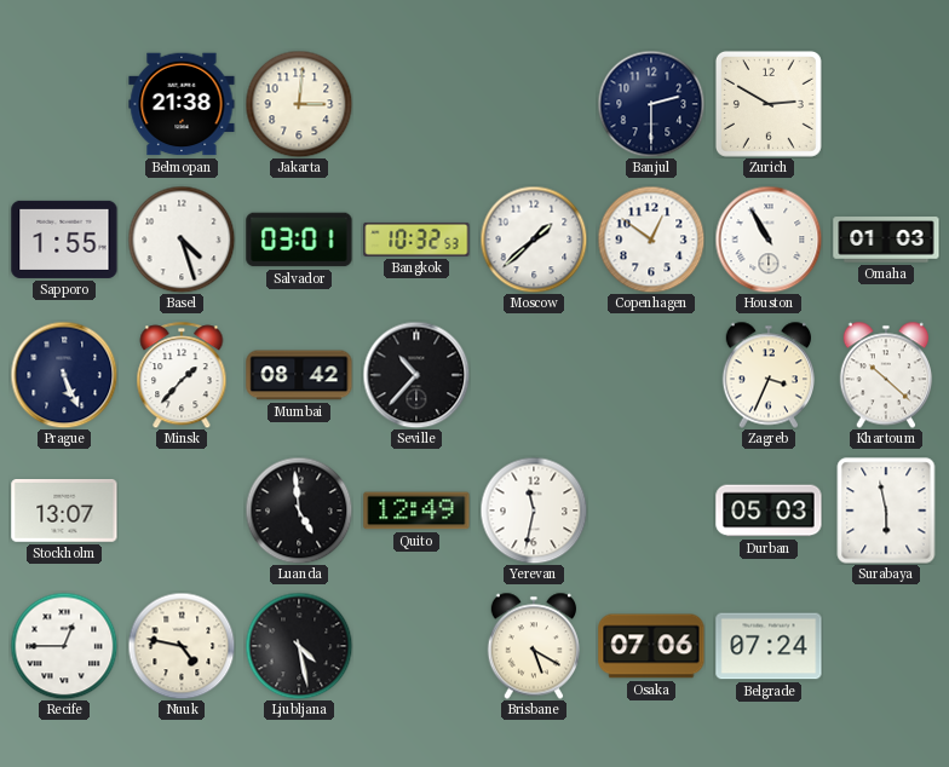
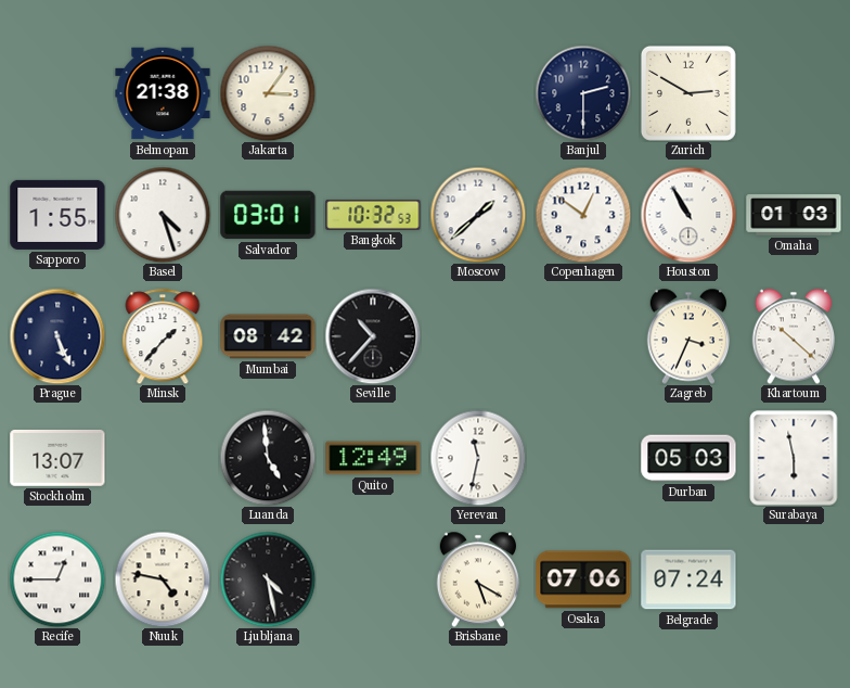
Jakarta: 3:01 -> 3:06
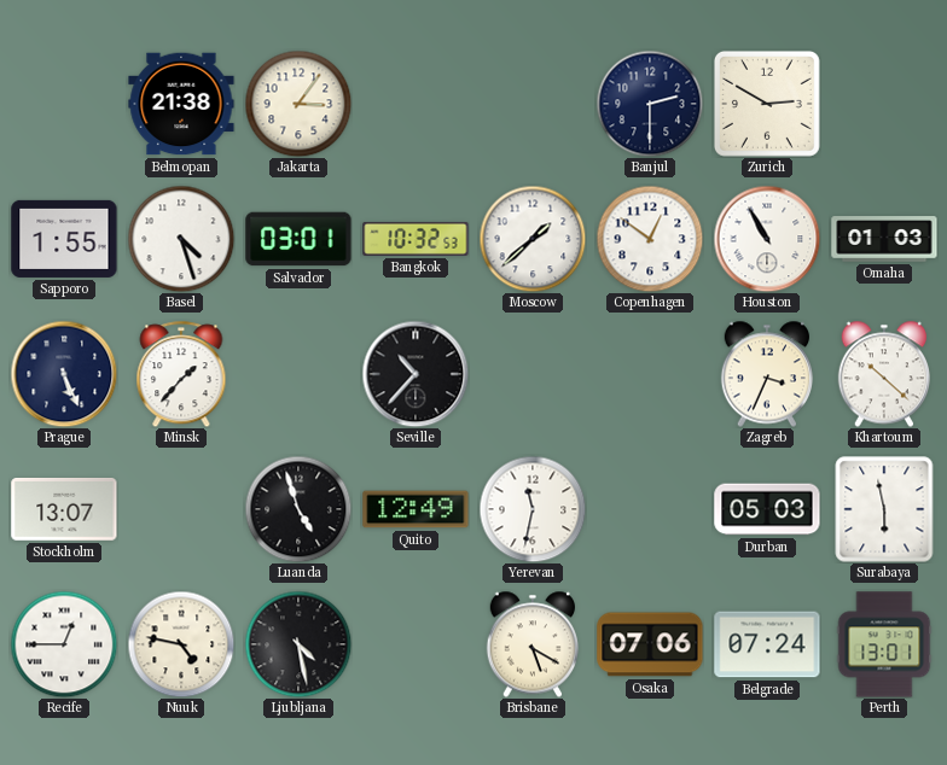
Mumbai: 08:42 -> none
Luanda: 4:59 -> 4:57
Perth: none -> 13:01
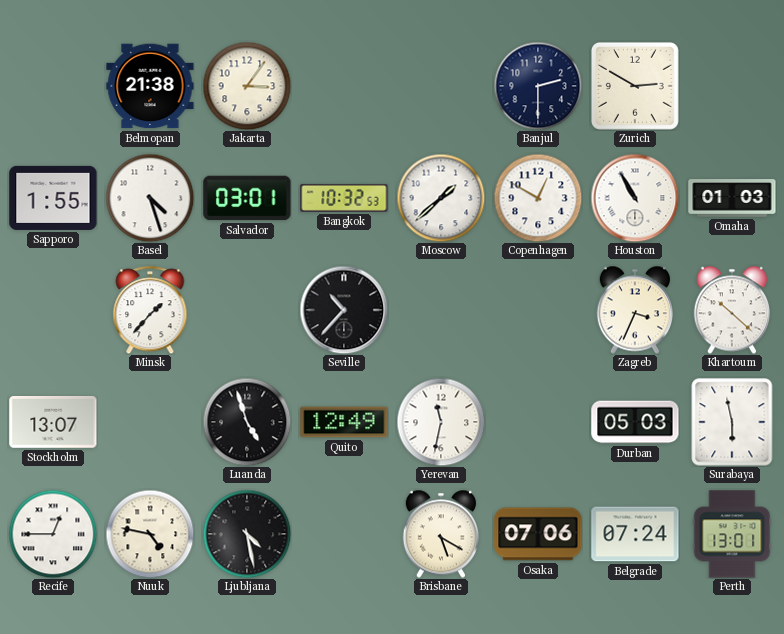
Copenhagen: 12:51 -> 12:50
Prague: 5:26 -> none
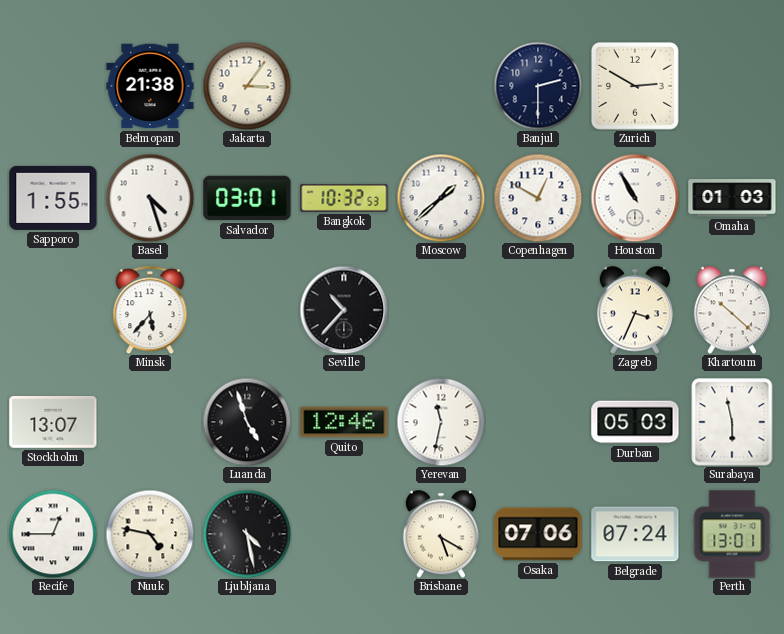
Minsk: 1:37 -> 5:37
Quito: 12:49 -> 12:46
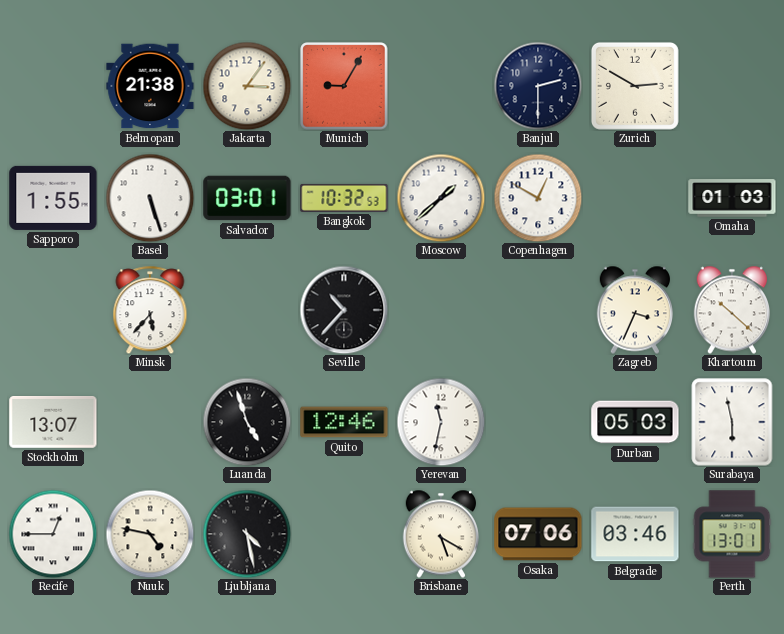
Munich: none -> 9:05
Basel: 4:27 -> 5:27
Houston: 10:55 -> none
Belgrade: 07:24 -> 03:46
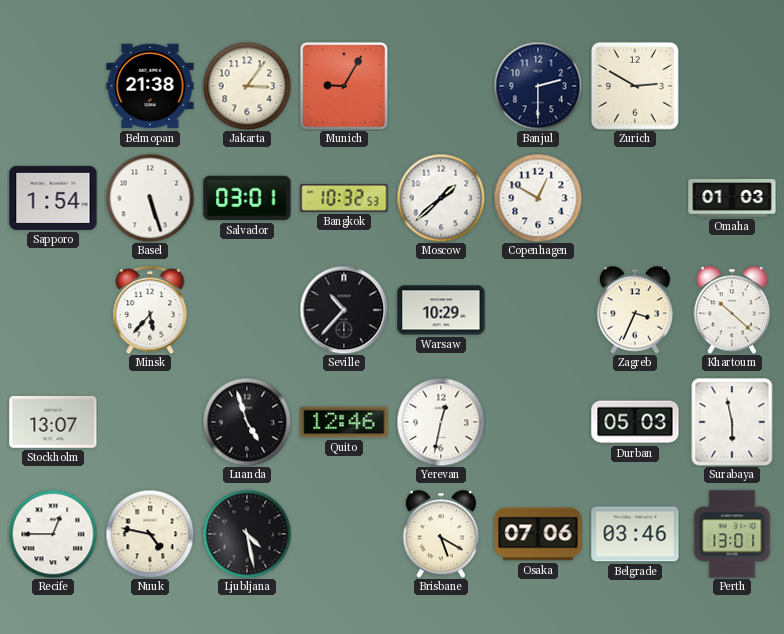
Sapporo: 1:55 -> 1:54
Warsaw: none -> 10:29
Yerevan: 11:32 -> 12:32
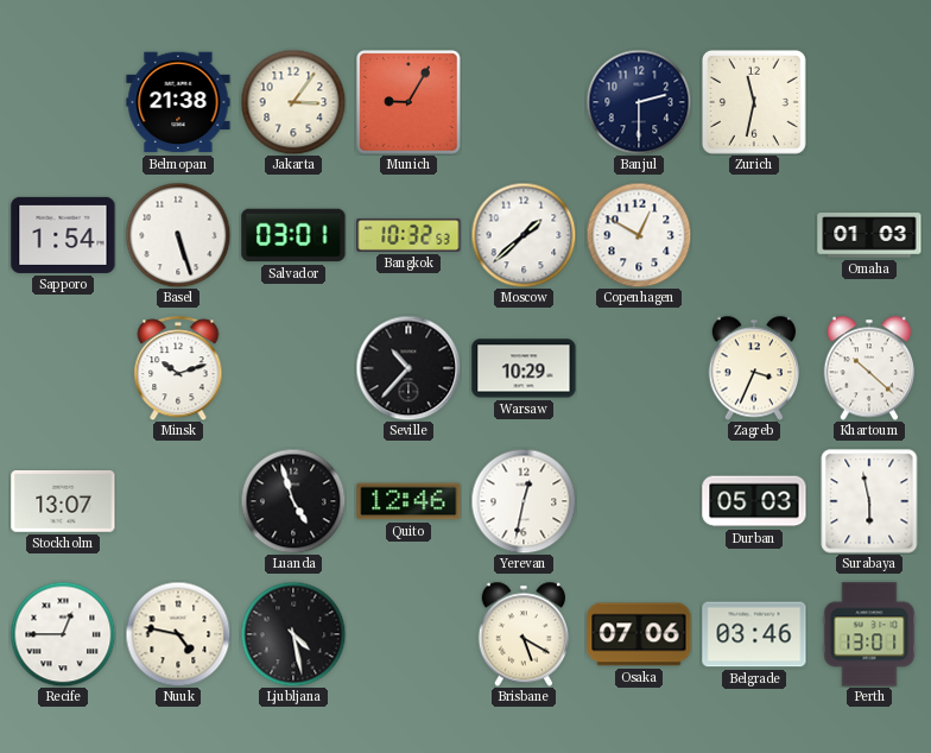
Zurich: 2:50 -> 11:32
Minsk: 5:37 -> 10:12
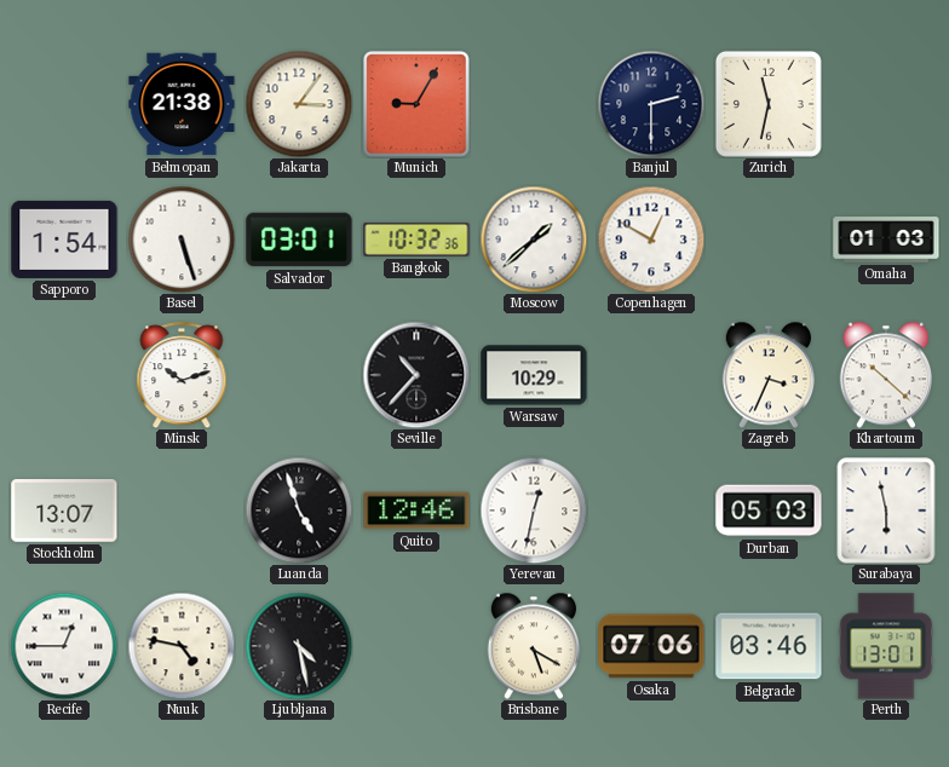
Bangkok: 10:32:53 -> 10:32:36
